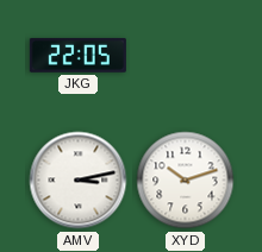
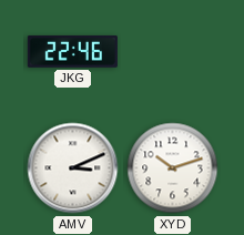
JKG: 22:05 -> 22:46
AMV: 3:13 -> 3:11
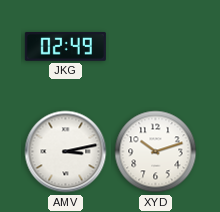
JKG: 22:46 -> 02:49
AMV: 3:11 -> 3:13
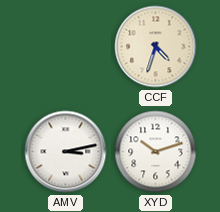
JKG: 02:49 -> none
CCF: none -> 4:33
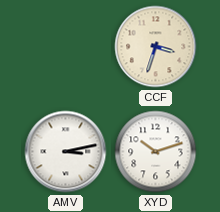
CCF: 4:33 -> 3:33
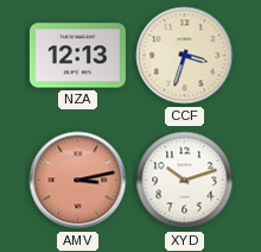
NZA: none -> 12:13
AMV dial: white -> salmon
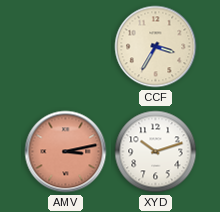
NZA: 12:13 -> none
CCF: 3:33 -> 3:35
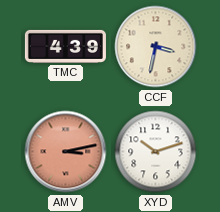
TMC: none -> 4:39
CCF: 3:35 -> 3:32
